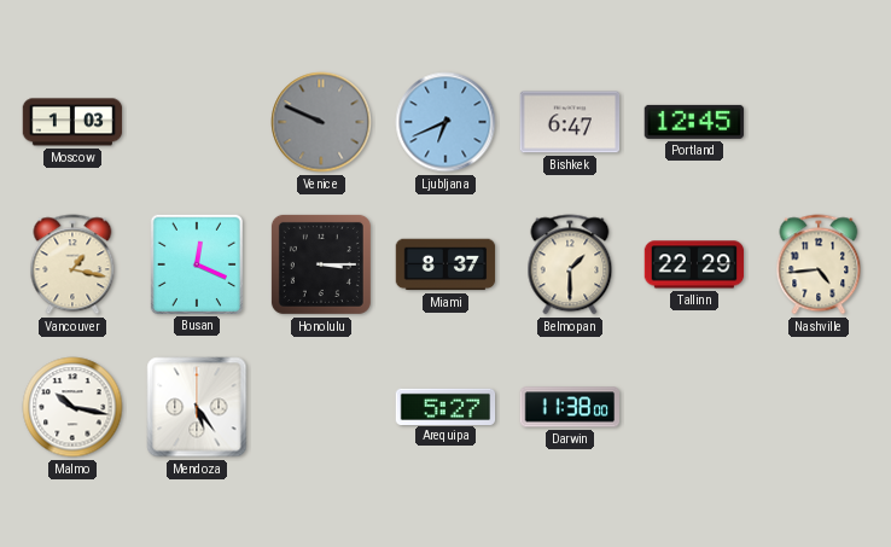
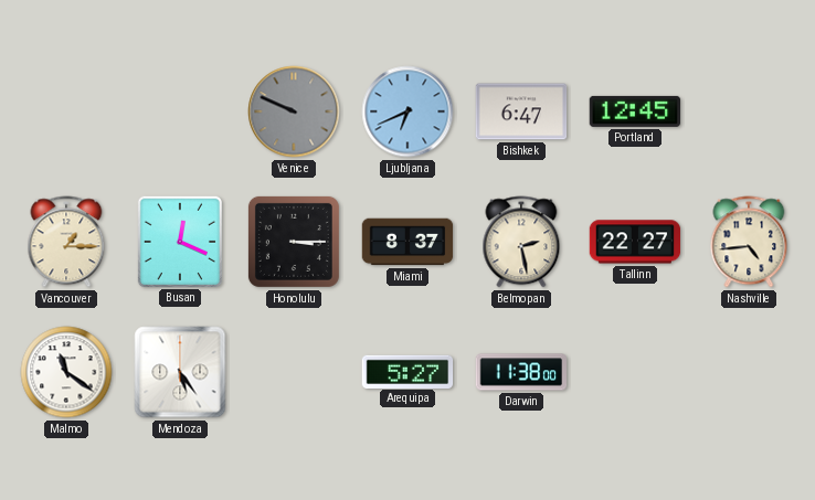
Moscow: 1:03 -> none
Vancouver: 1:17 -> 1:15
Belmopan: 1:30 -> 2:28
Tallinn: 22:29 -> 22:27
Malmo: 10:17 -> 11:21
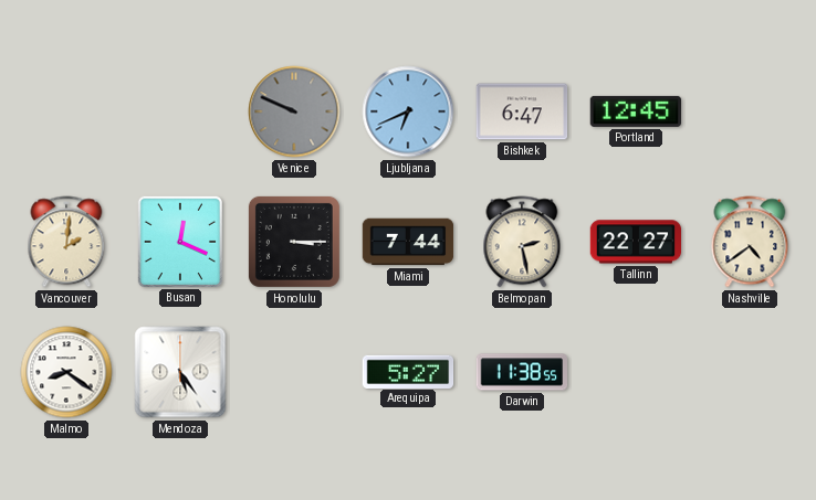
Vancouver: 1:15 -> 2:01
Miami: 8:37 -> 7:44
Nashville: 4:44 -> 4:39
Malmo: 11:21 -> 8:21
Darwin: 11:38:00 -> 11:38:55
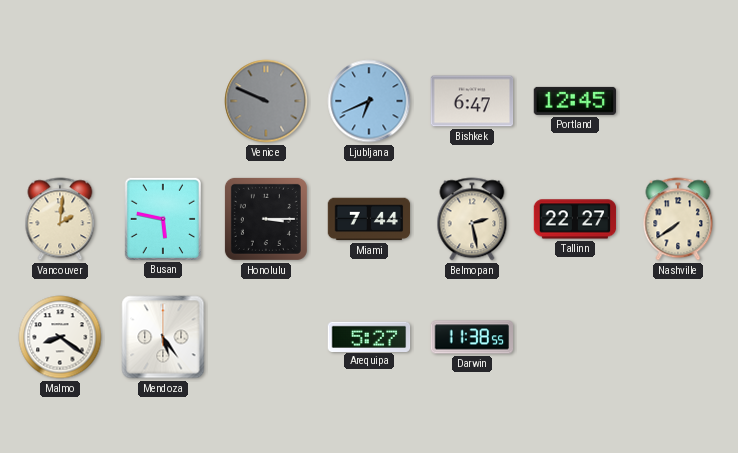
Busan: 12:19 -> 5:47
Nashville: 4:39 -> 7:39
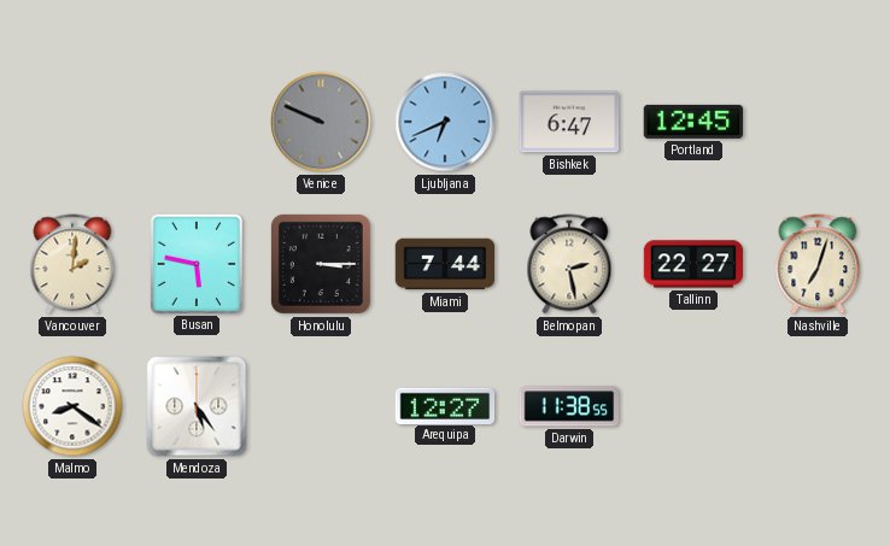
Nashville: 7:39 -> 7:03
Arequipa: 5:27 -> 12:27
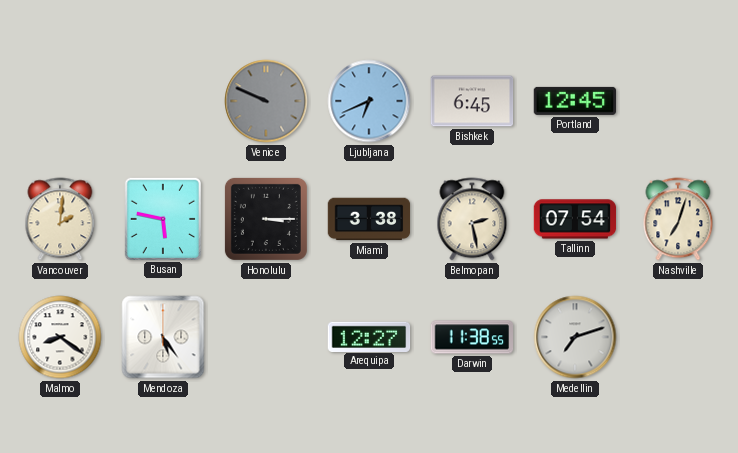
Bishkek: 6:47 -> 6:45
Miami: 7:44 -> 3:38
Tallinn: 22:27 -> 07:54
Medellin: none -> 7:12
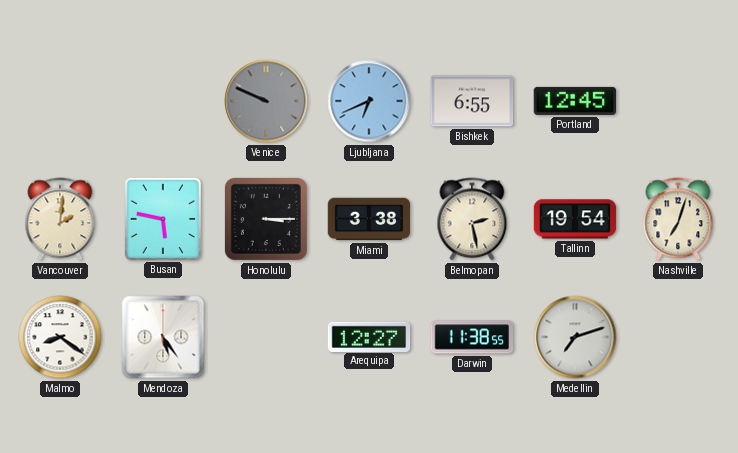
Bishkek: 6:45 -> 6:55
Tallinn: 07:54 -> 19:54
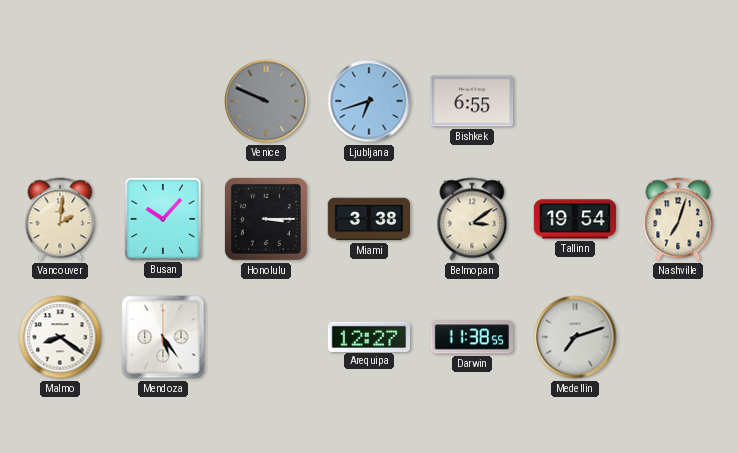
Ljubljana: 6:41 -> 6:42
Portland: 12:45 -> none
Busan: 5:47 -> 10:07
Belmopan: 2:28 -> 3:09
